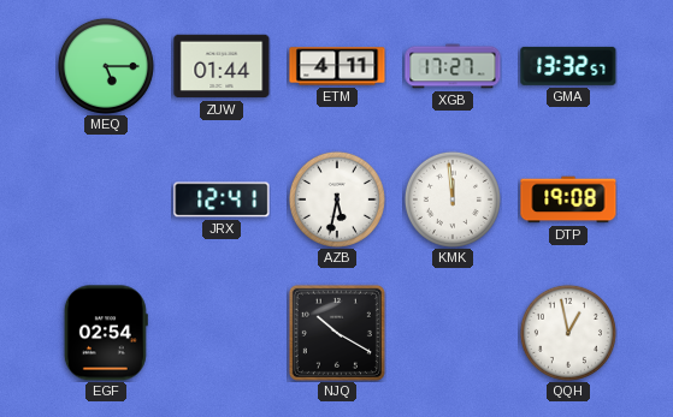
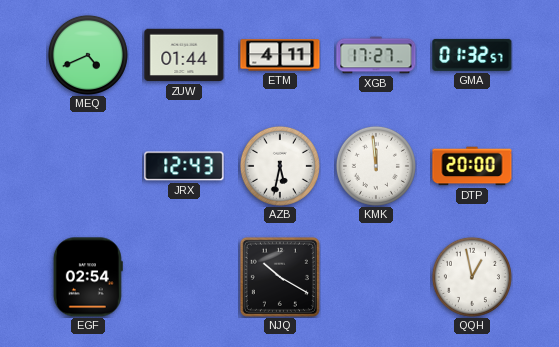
MEQ: 5:15 -> 4:41
GMA: 13:32 -> 01:32
JRX: 12:41 -> 12:43
DTP: 19:08 -> 20:00
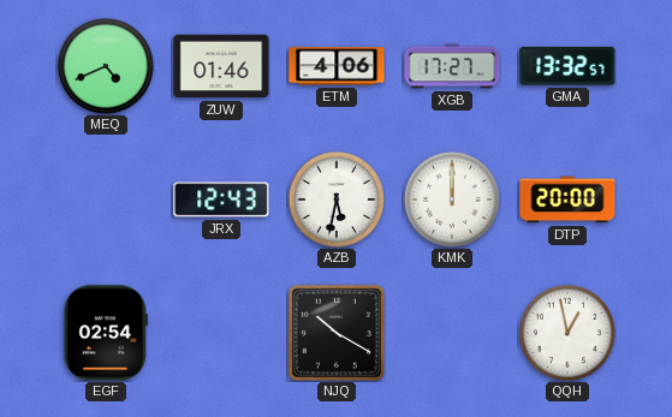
ZUW: 01:44 -> 01:46
ETM: 4:11 -> 4:06
GMA: 01:32 -> 13:32
KMK: 11:59 -> 12:00
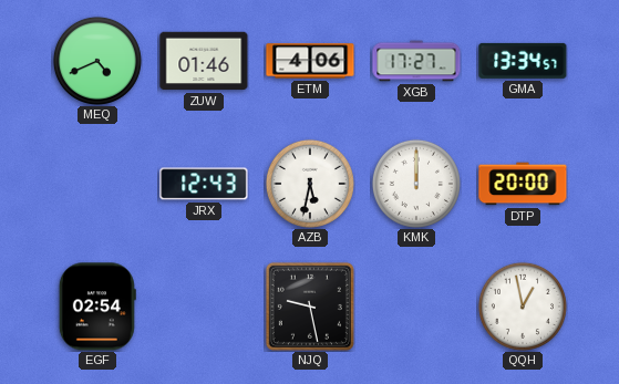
GMA: 13:32 -> 13:34
NJQ: 10:20 -> 9:28
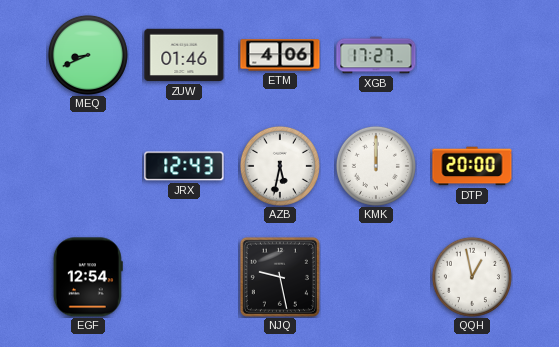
MEQ: 4:41 -> 8:41
GMA: 13:34 -> none
EGF: 02:54 -> 12:54
